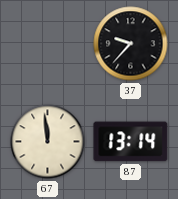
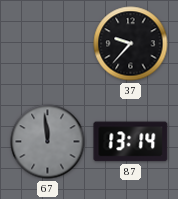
67 dial: cream -> grey
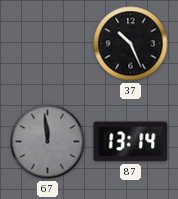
37: 9:37 -> 10:26
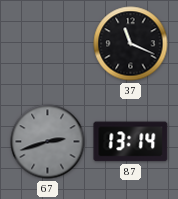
37: 10:26 -> 11:19
67: 11:59 -> 2:42
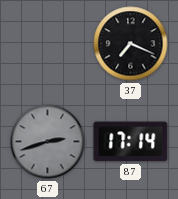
37: 11:19 -> 7:19
87: 13:14 -> 17:14
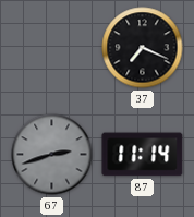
87: 17:14 -> 11:14
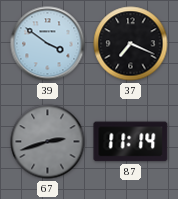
39: none -> 3:51
